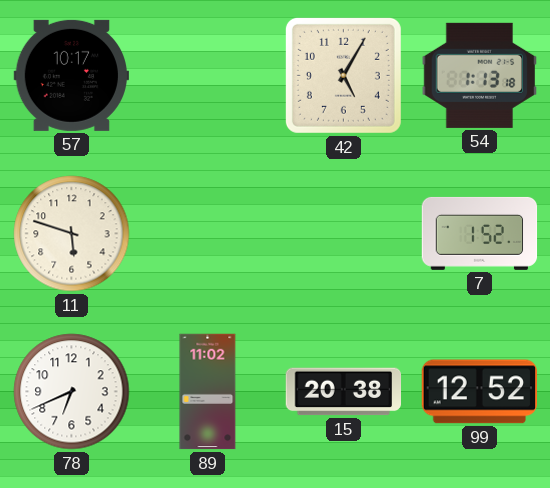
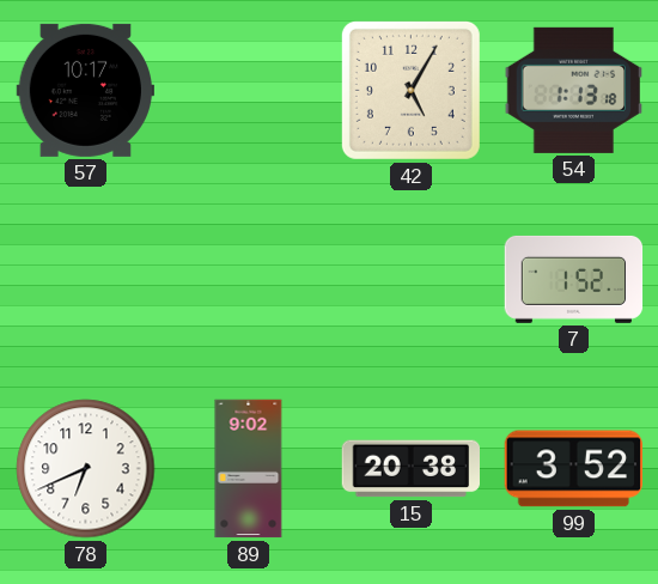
11: 5:48 -> none
89: 11:02 -> 9:02
99: 12:52 -> 3:52
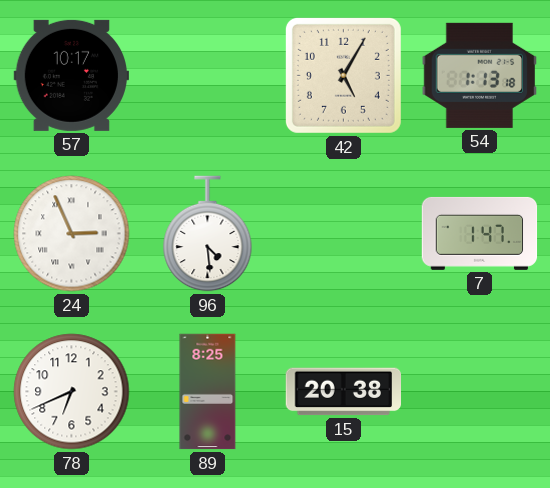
24: none -> 2:56
96: none -> 4:29
7: 1:52 -> 1:47
89: 9:02 -> 8:25
99: 3:52 -> none
